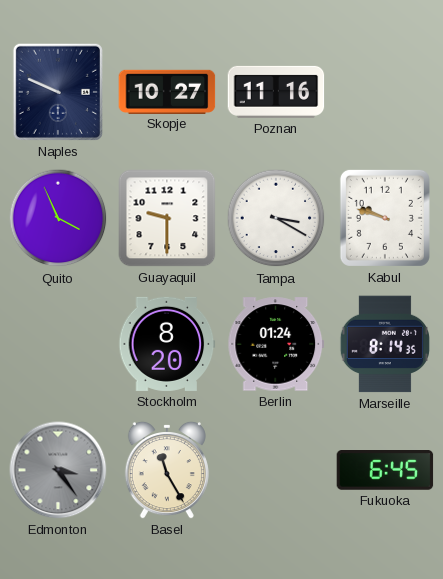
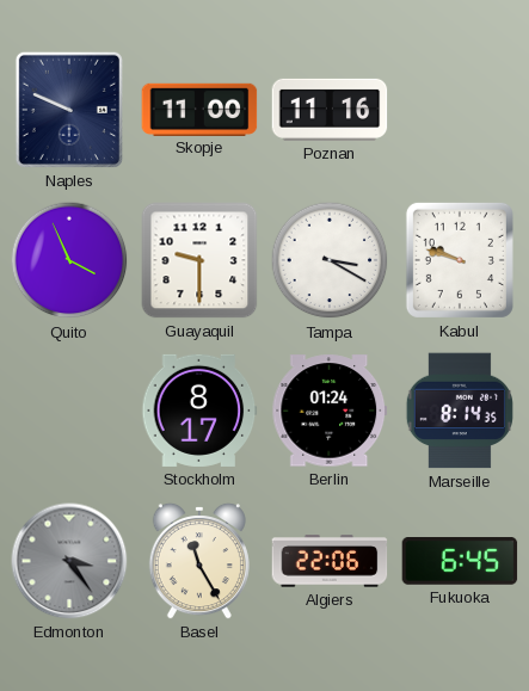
Skopje: 10:27 -> 11:00
Stockholm: 8:20 -> 8:17
Algiers: none -> 22:06
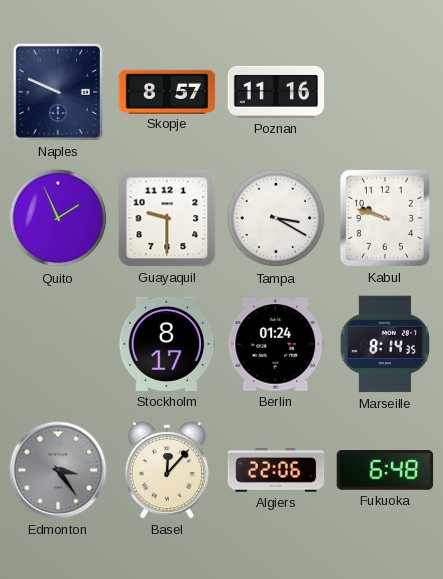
Skopje: 11:00 -> 8:57
Quito: 3:56 -> 1:56
Basel: 11:25 -> 12:07
Fukuoka: 6:45 -> 6:48
